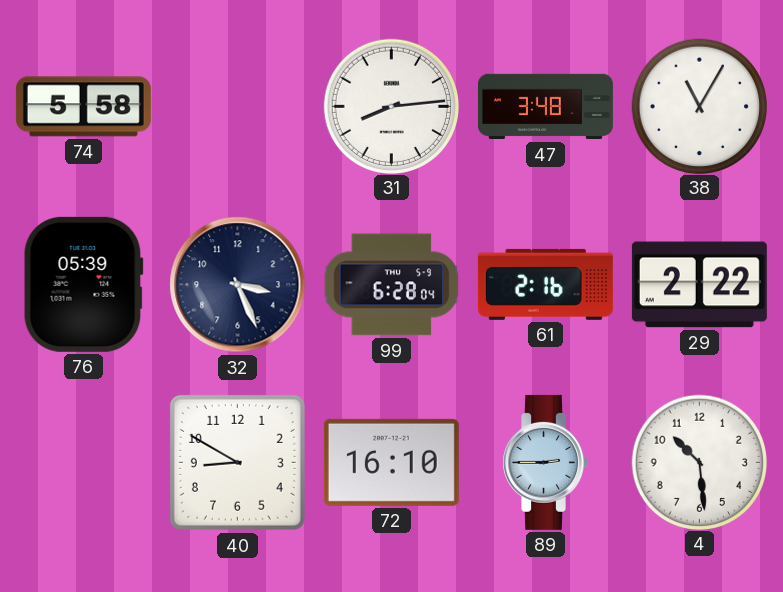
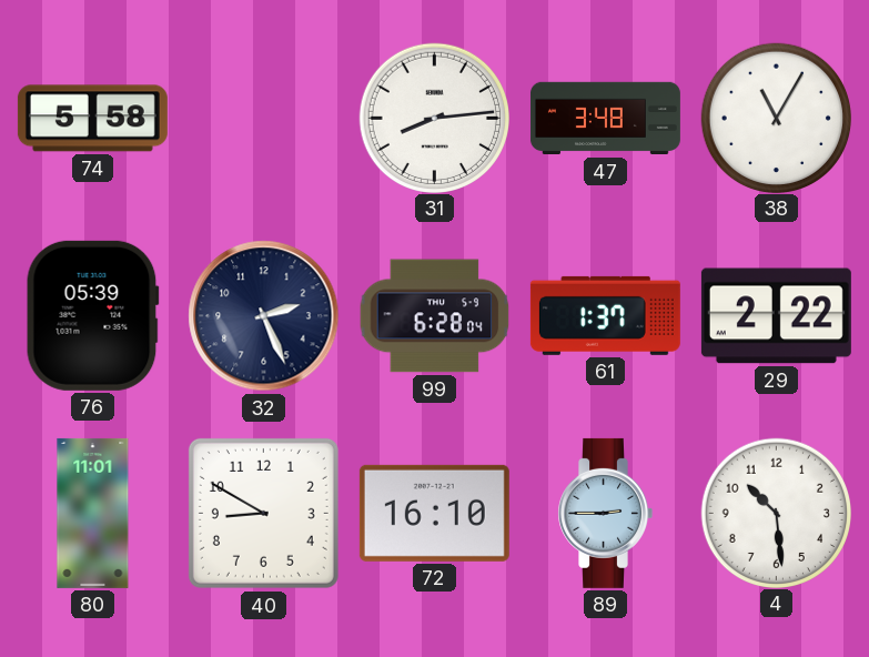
32: 3:26 -> 2:26
61: 2:16 -> 1:37
80: none -> 11:01
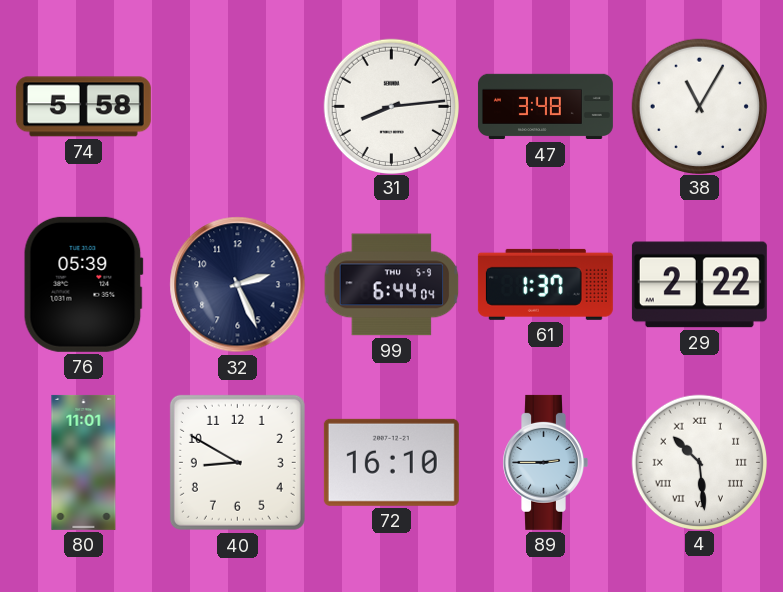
99: 6:28 -> 6:44
4 numerals: Arabic -> Roman
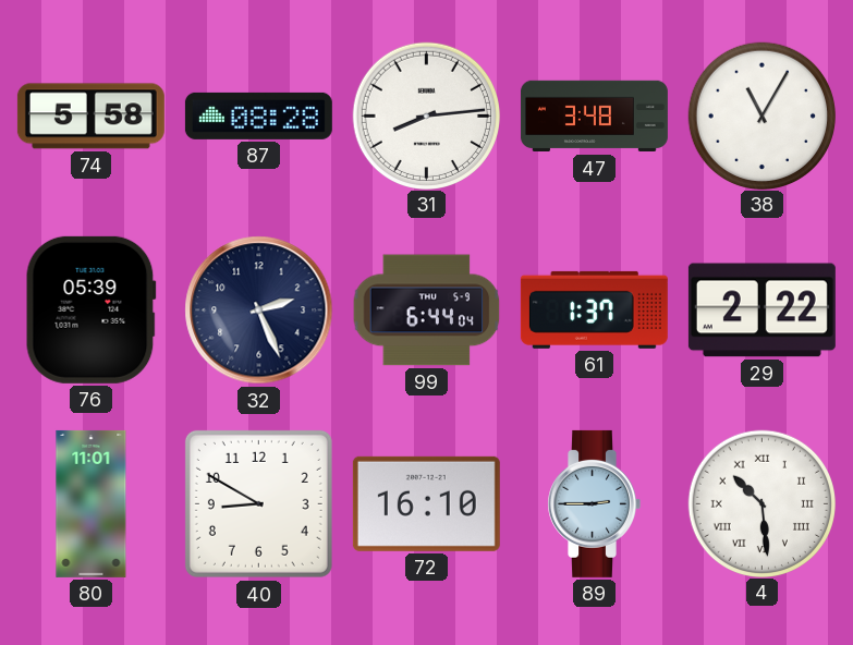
87: none -> 08:28
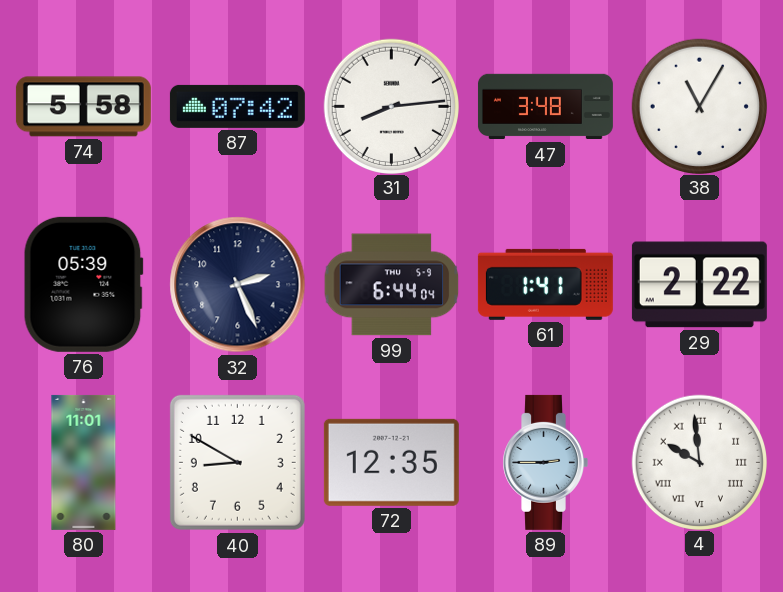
87: 08:28 -> 07:42
61: 1:37 -> 1:41
72: 16:10 -> 12:35
4: 10:29 -> 9:59
